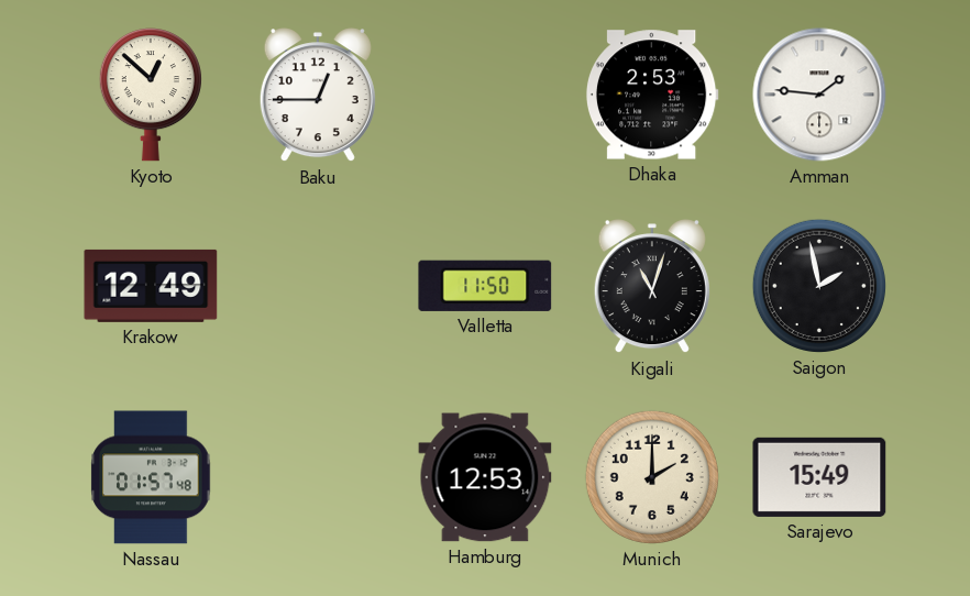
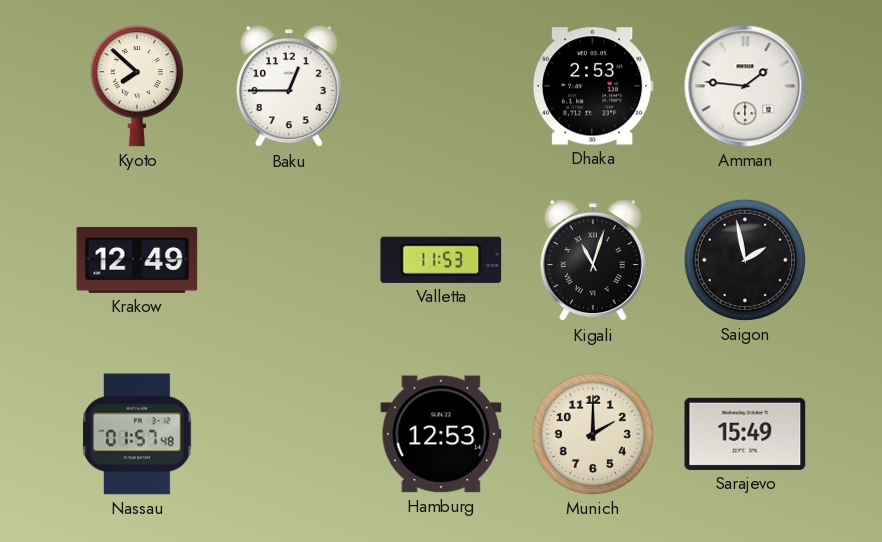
Kyoto: 12:52 -> 7:52
Valletta: 11:50 -> 11:53
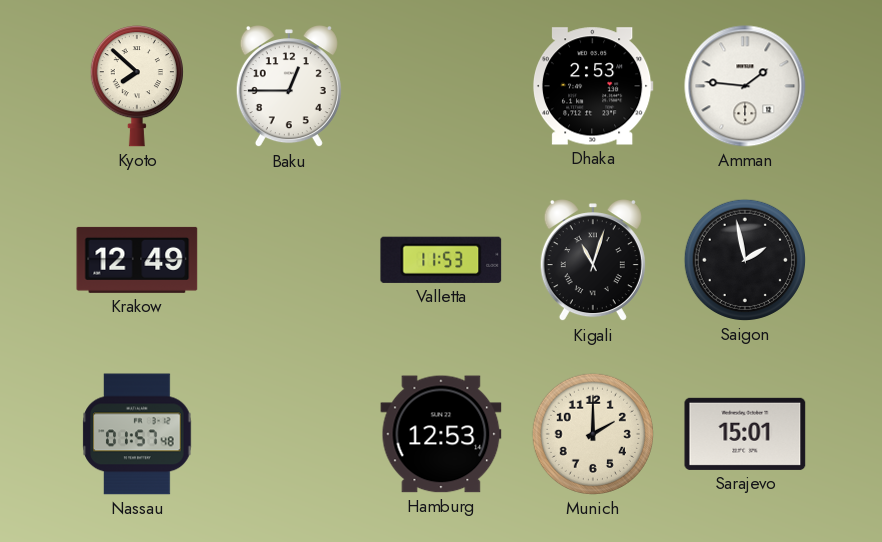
Sarajevo: 15:49 -> 15:01
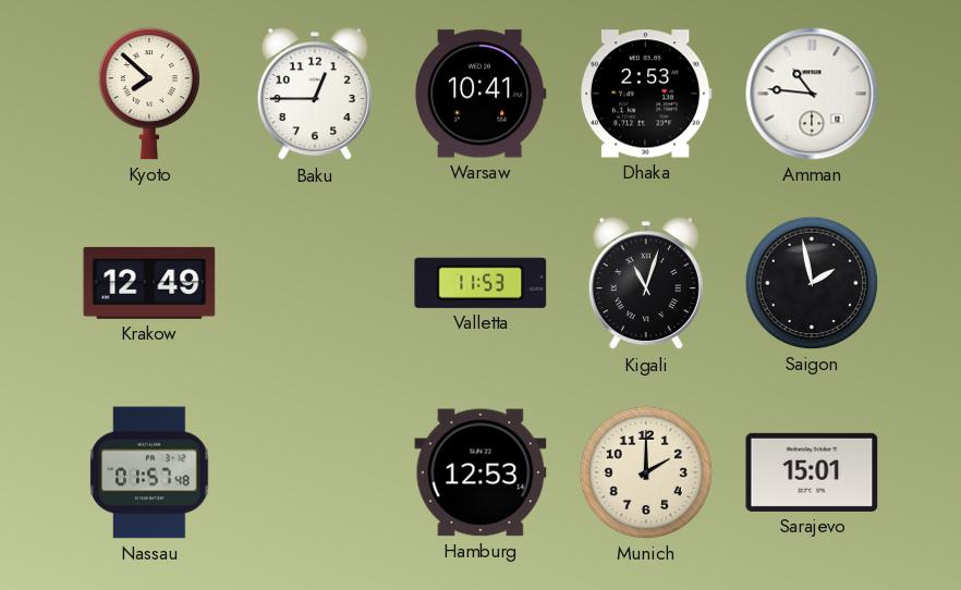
Warsaw: none -> 10:41
Amman: 1:46 -> 10:46
